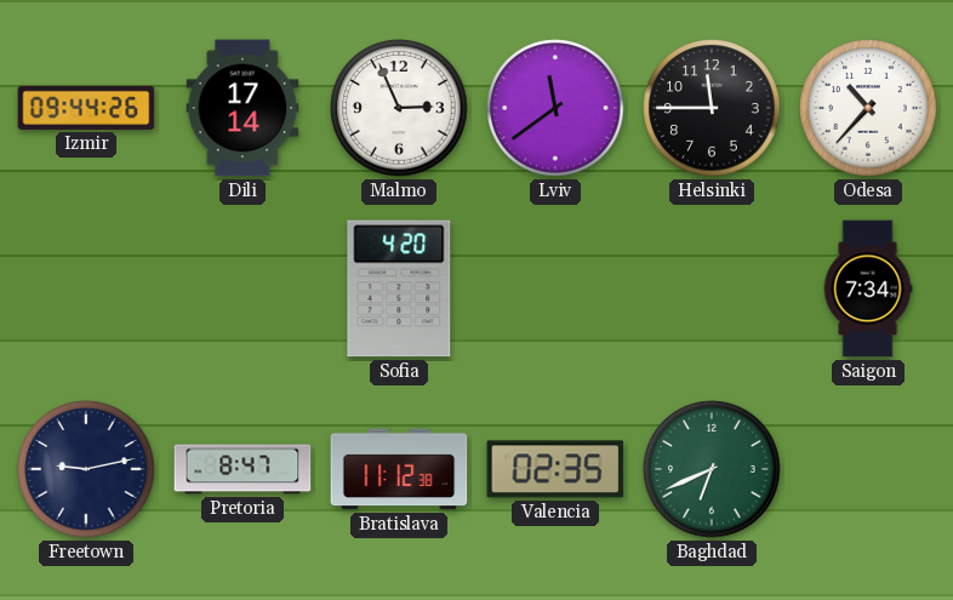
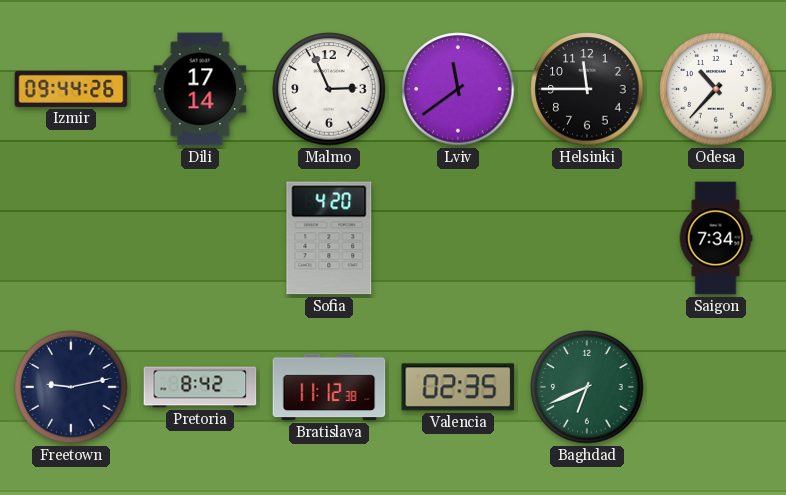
Pretoria: 8:47 -> 8:42
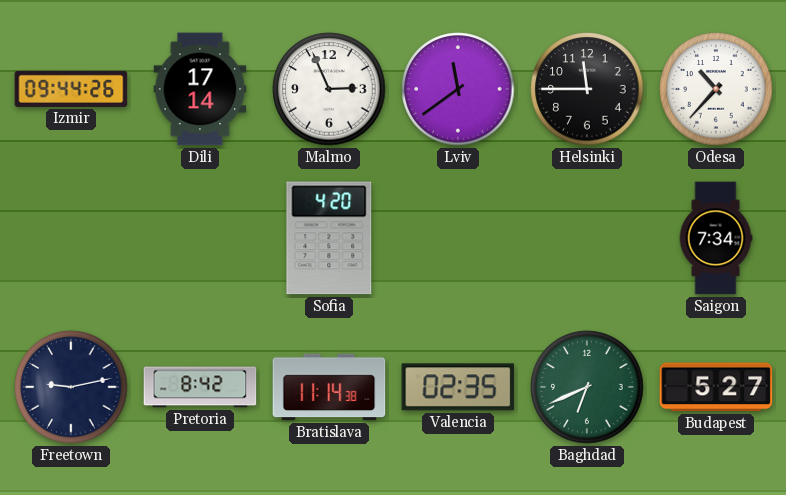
Bratislava: 11:12 -> 11:14
Budapest: none -> 5:27
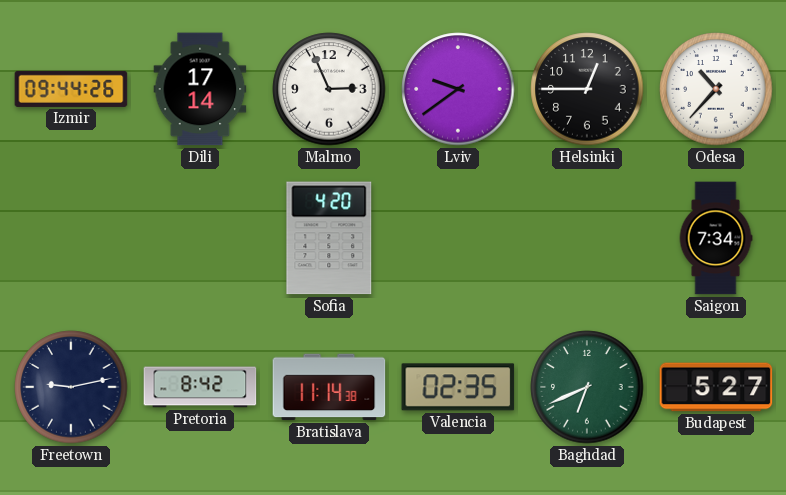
Lviv: 11:39 -> 9:39
Helsinki: 11:45 -> 12:45
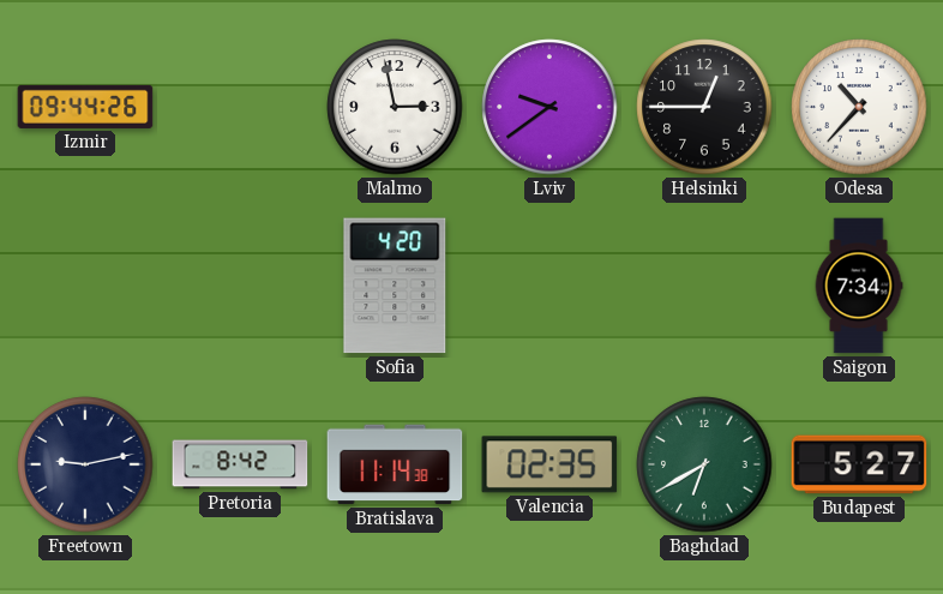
Dili: 17:14 -> none
Malmo: 2:56 -> 2:58
Baghdad: 6:41 -> 6:40
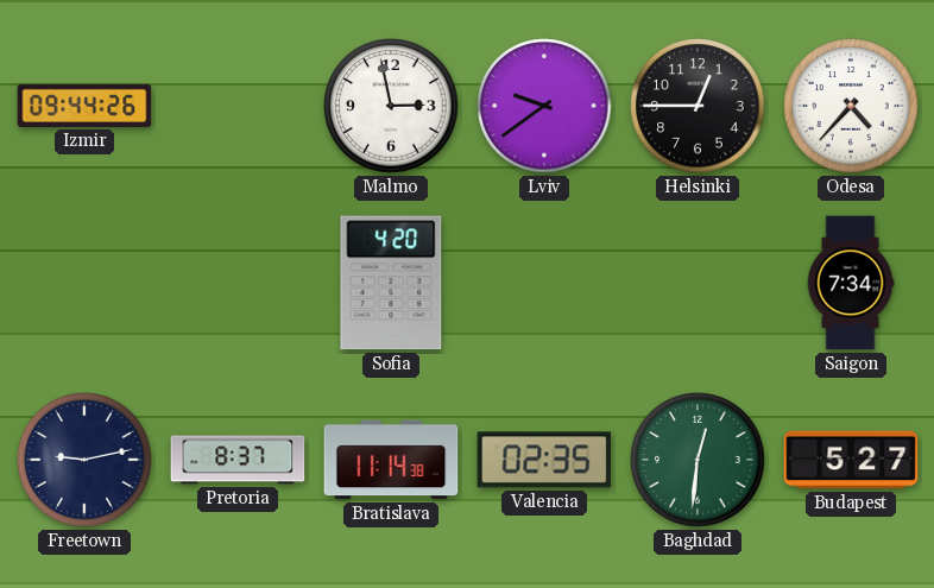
Odesa: 10:37 -> 4:37
Pretoria: 8:42 -> 8:37
Baghdad: 6:40 -> 12:31
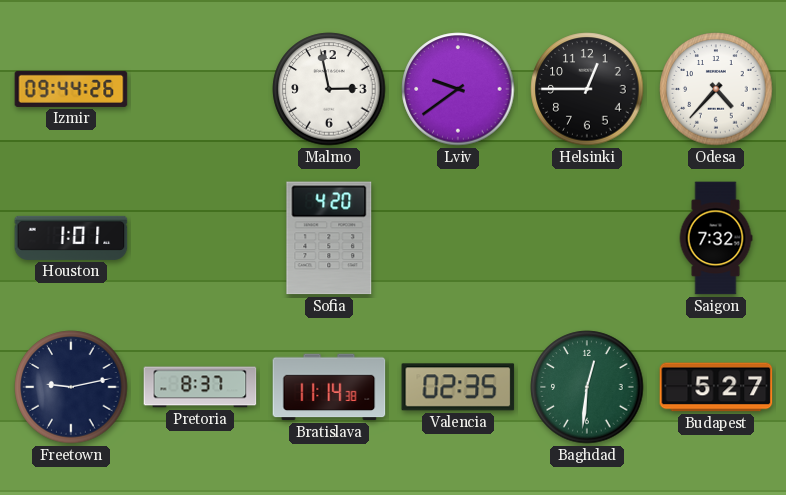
Houston: none -> 1:01
Saigon: 7:34 -> 7:32
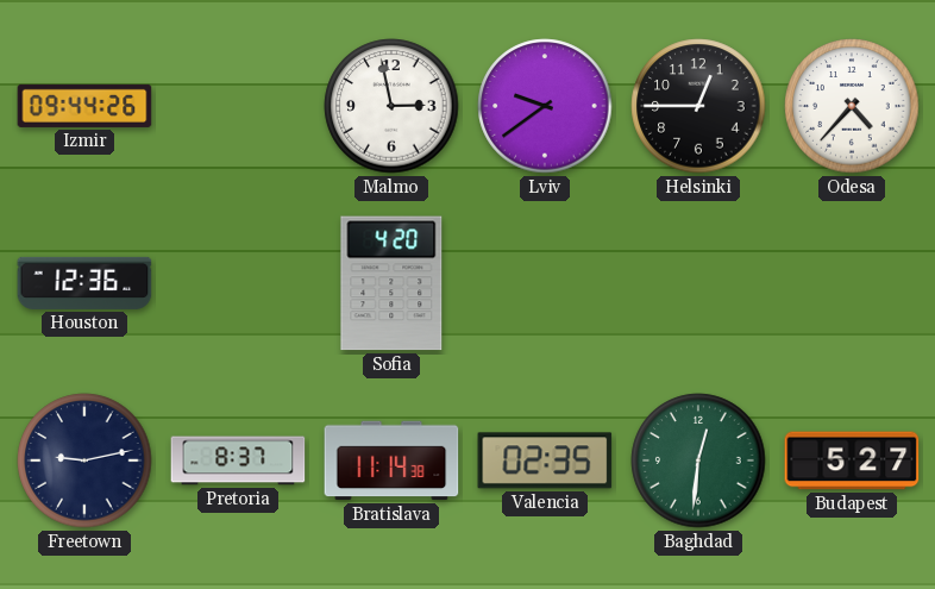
Houston: 1:01 -> 12:36
Saigon: 7:32 -> none
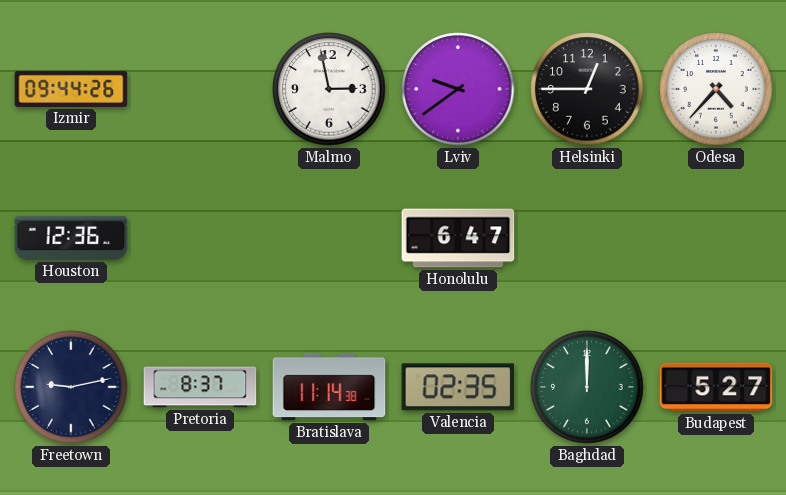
Sofia: 4:20 -> none
Honolulu: none -> 6:47
Baghdad: 12:31 -> 12:00
